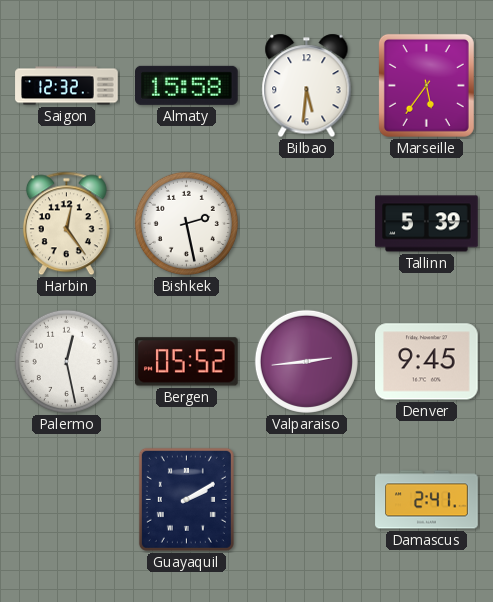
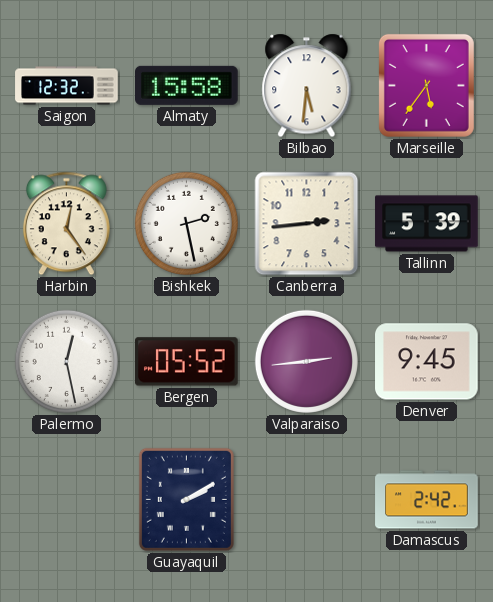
Canberra: none -> 2:44
Damascus: 2:41 -> 2:42
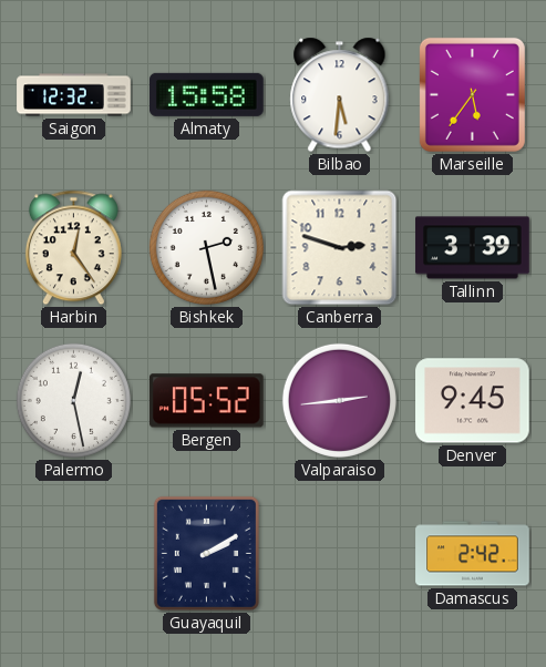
Canberra: 2:44 -> 2:48
Tallinn: 5:39 -> 3:39
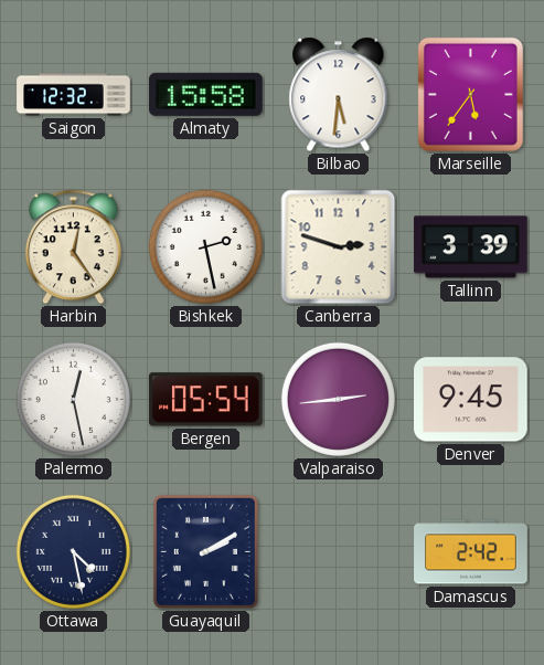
Bergen: 05:52 -> 05:54
Ottawa: none -> 4:28
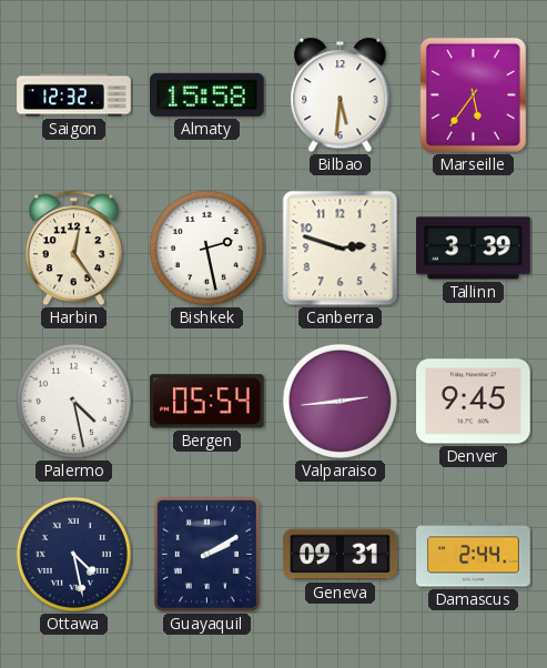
Palermo: 12:28 -> 4:28
Geneva: none -> 09:31
Damascus: 2:42 -> 2:44
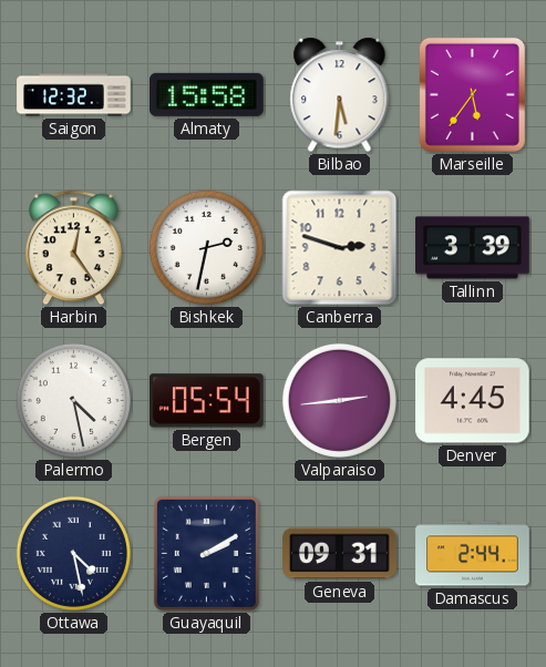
Bishkek: 2:28 -> 2:32
Denver: 9:45 -> 4:45
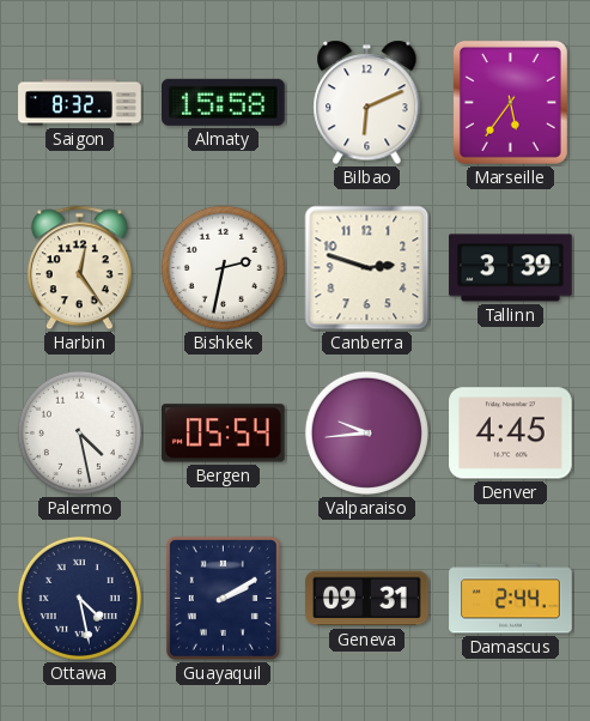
Saigon: 12:32 -> 8:32
Bilbao: 5:31 -> 6:11
Valparaiso: 2:44 -> 9:44
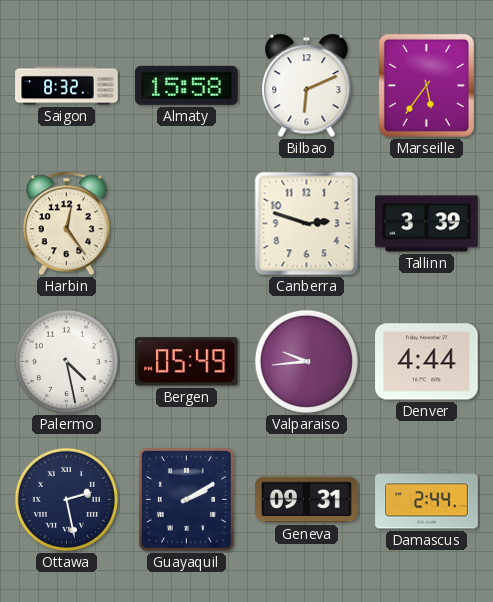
Bishkek: 2:32 -> none
Bergen: 05:54 -> 05:49
Denver: 4:45 -> 4:44
Ottawa: 4:28 -> 2:28
